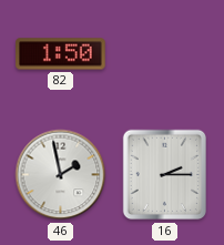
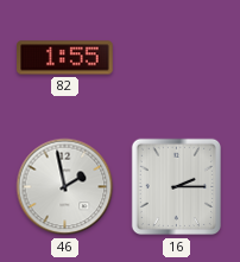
82: 1:50 -> 1:55
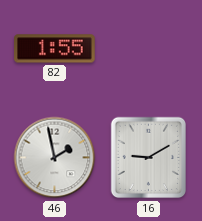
16: 2:15 -> 9:10
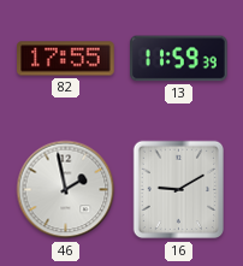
82: 1:55 -> 17:55
13: none -> 11:59
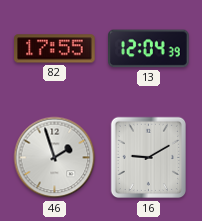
13: 11:59 -> 12:04
46: 1:58 -> 1:57
